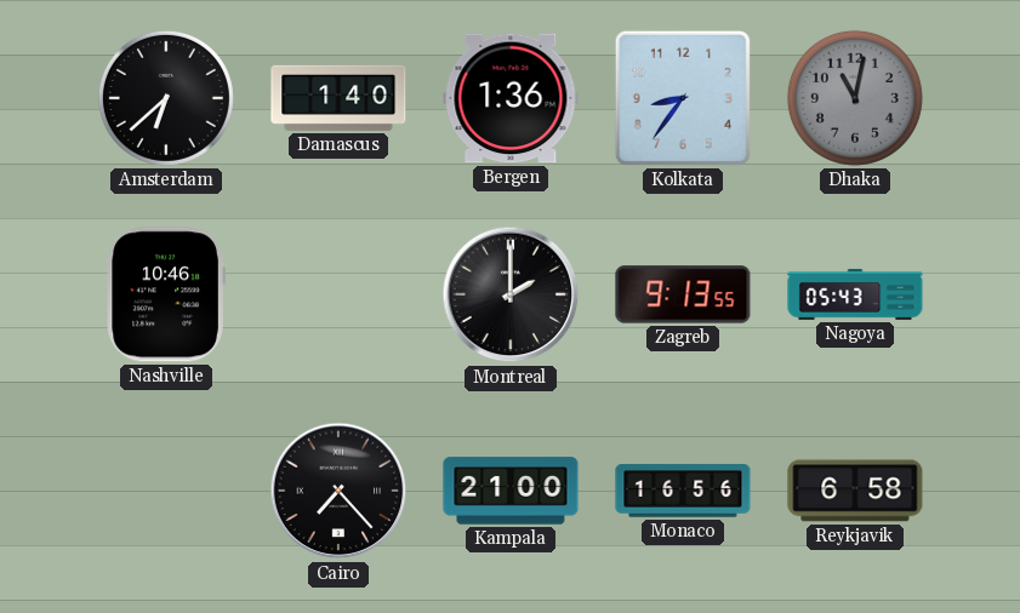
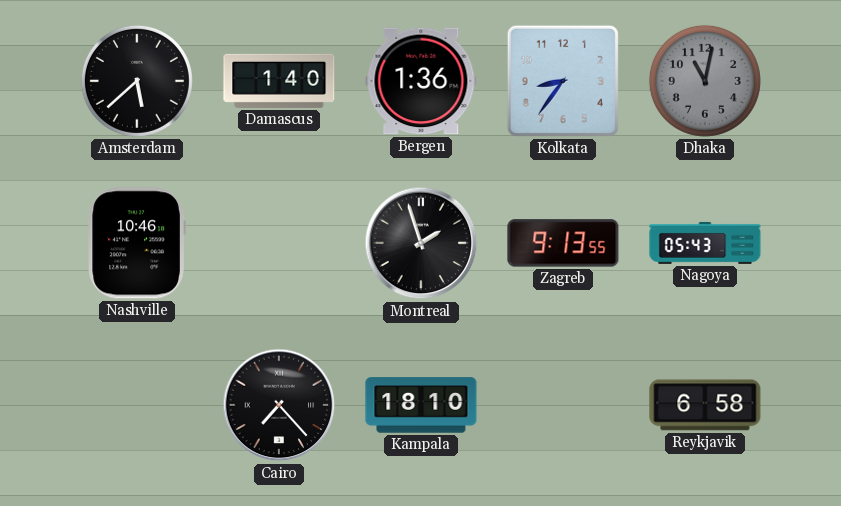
Amsterdam: 6:38 -> 5:38
Montreal: 2:00 -> 1:57
Kampala: 21:00 -> 18:10
Monaco: 16:56 -> none
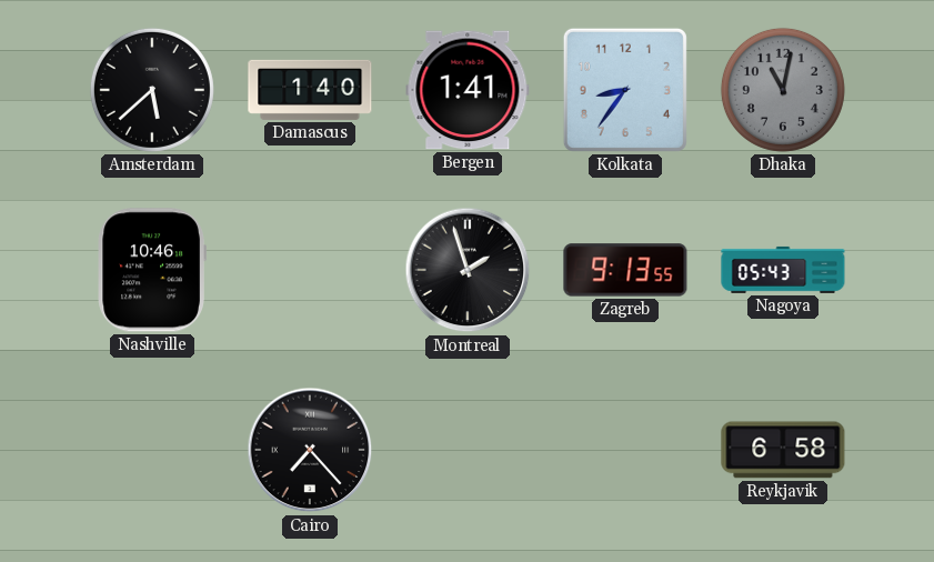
Bergen: 1:36 -> 1:41
Kampala: 18:10 -> none
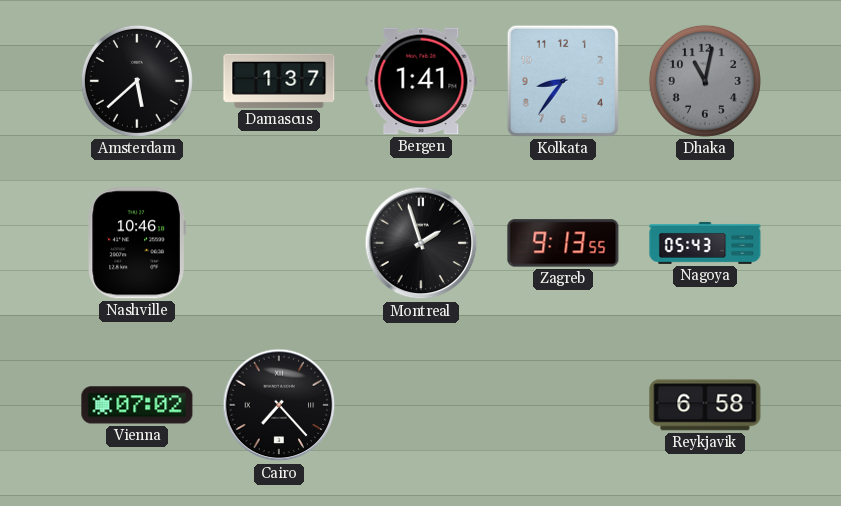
Damascus: 1:40 -> 1:37
Vienna: none -> 07:02
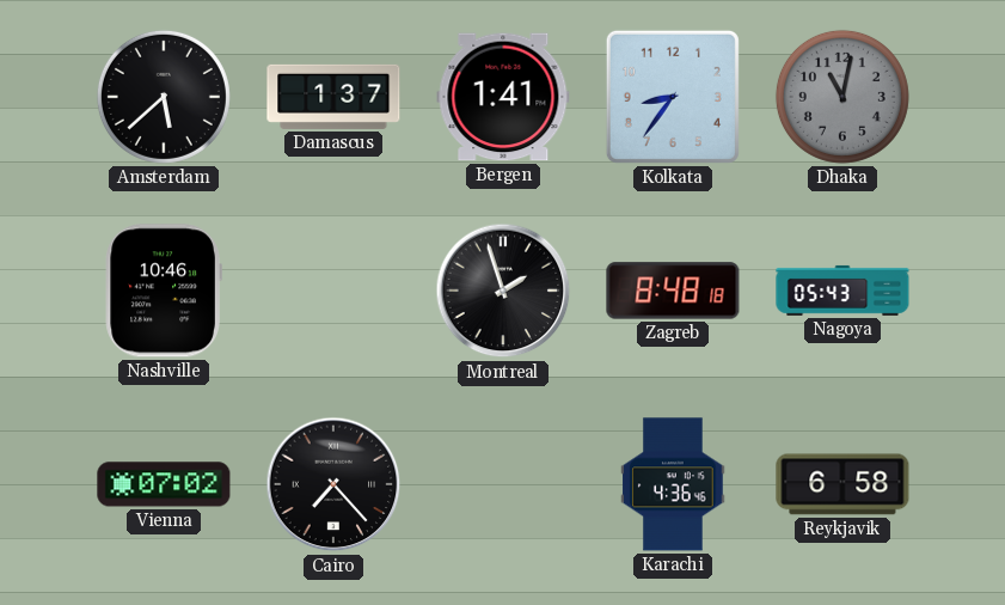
Zagreb: 9:13 -> 8:48
Karachi: none -> 4:36
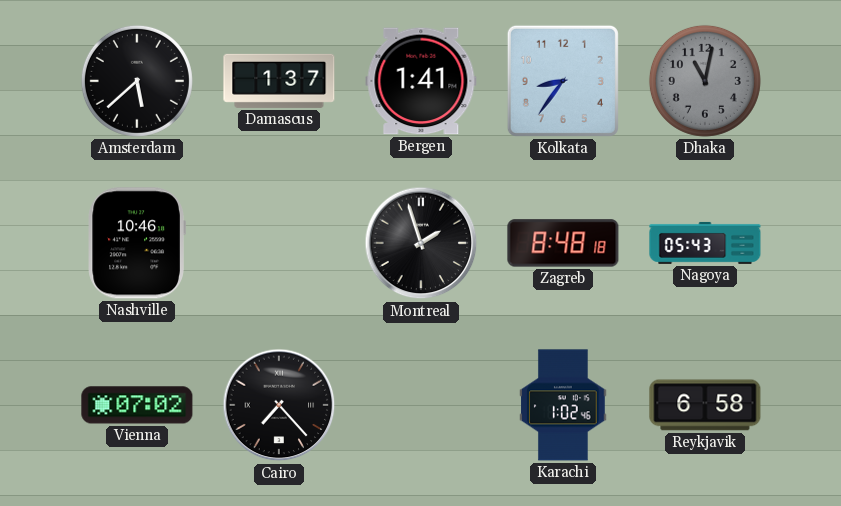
Karachi: 4:36 -> 1:02
